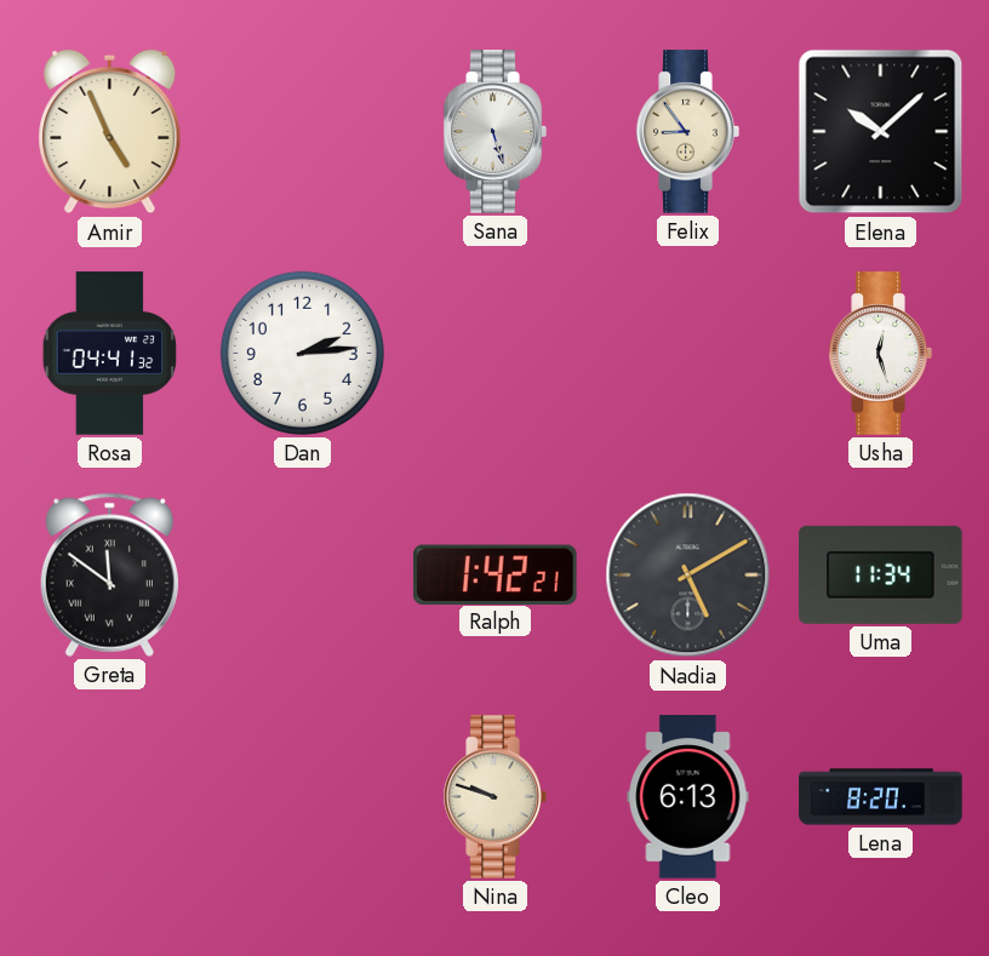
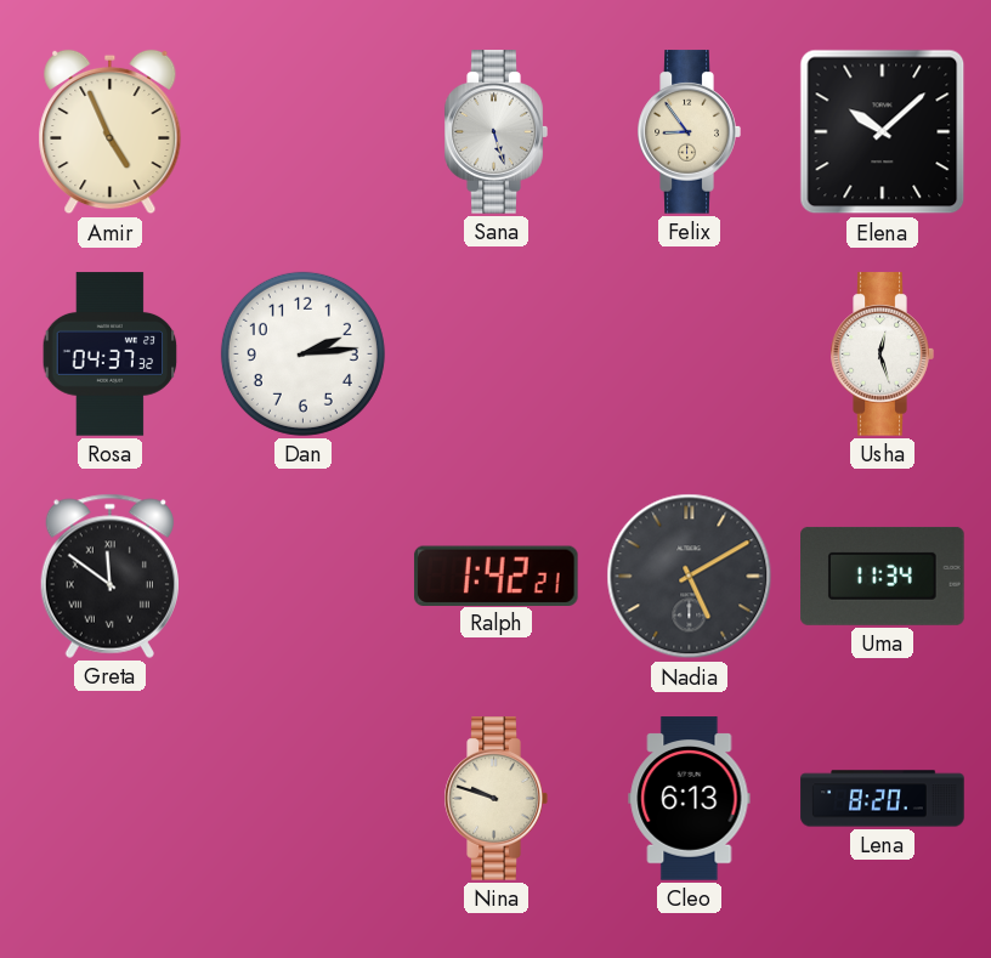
Rosa: 04:41 -> 04:37
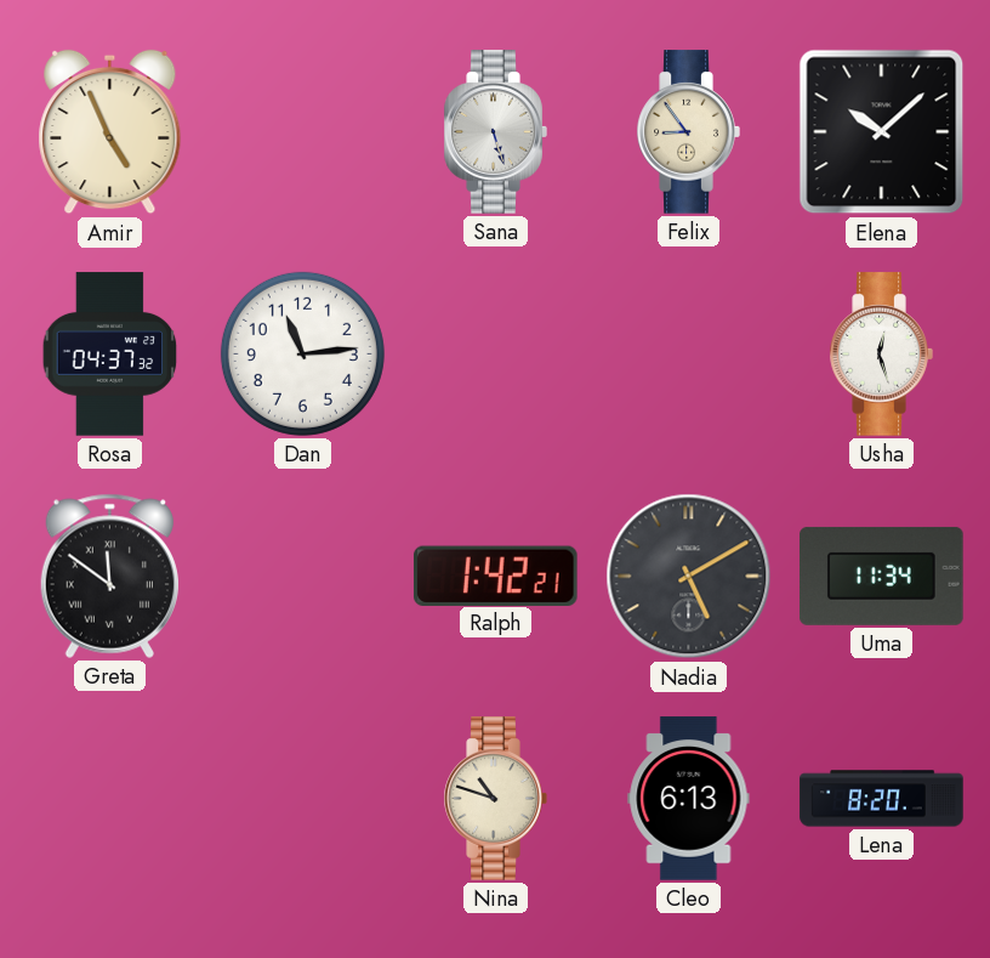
Dan: 2:14 -> 11:14
Nina: 9:48 -> 10:48
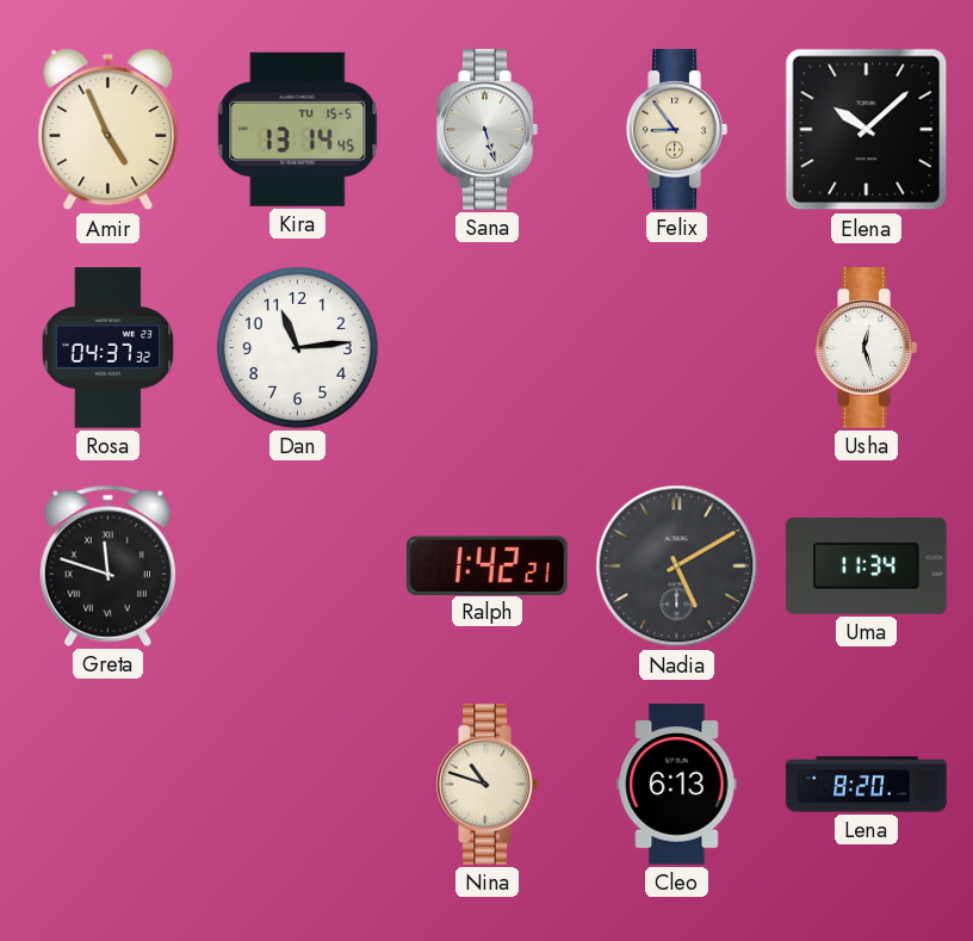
Kira: none -> 13:14
Greta: 11:51 -> 11:48
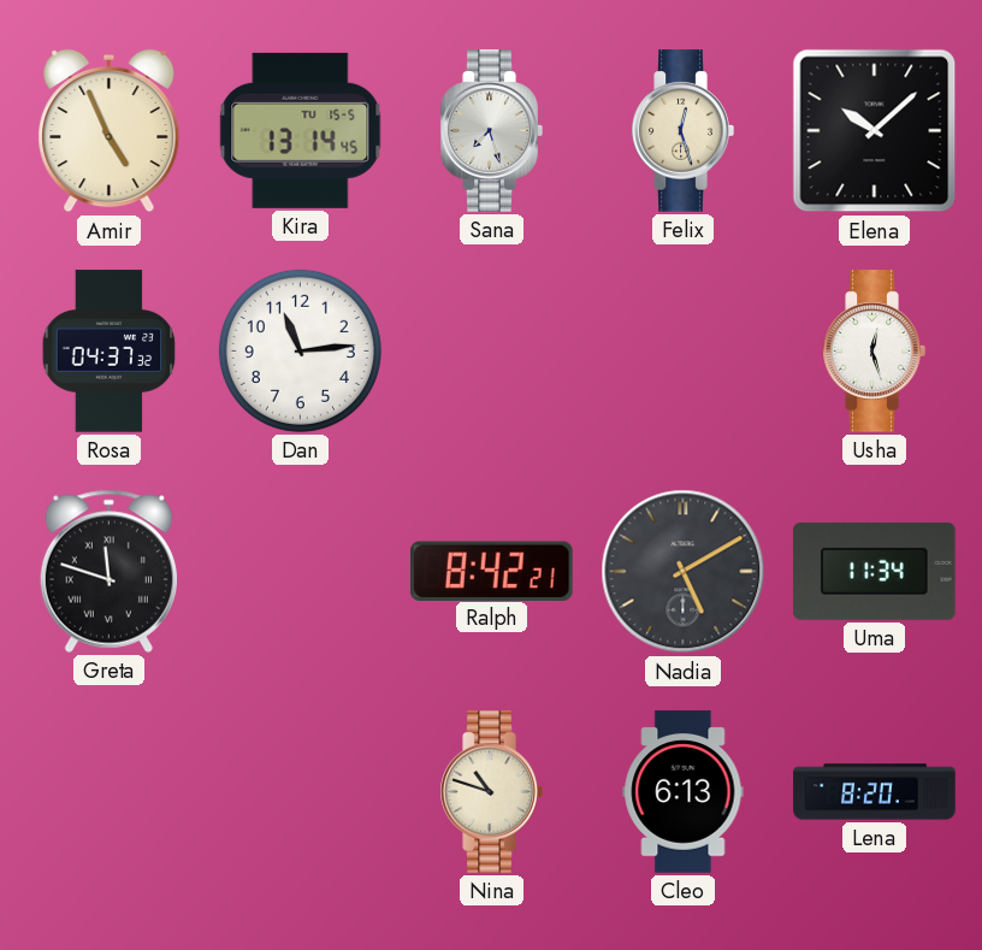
Sana: 5:27 -> 7:27
Felix: 8:54 -> 12:27
Ralph: 1:42 -> 8:42
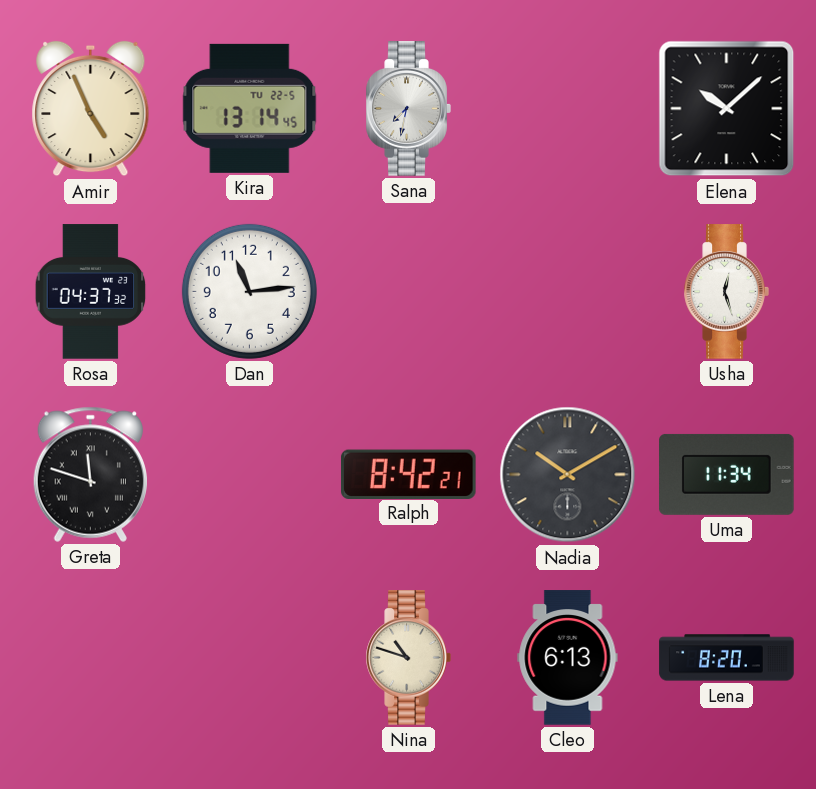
Kira date: TU 15-5 -> TU 22-5
Sana: 7:27 -> 7:32
Felix: 12:27 -> none
Nadia: 5:10 -> 10:10
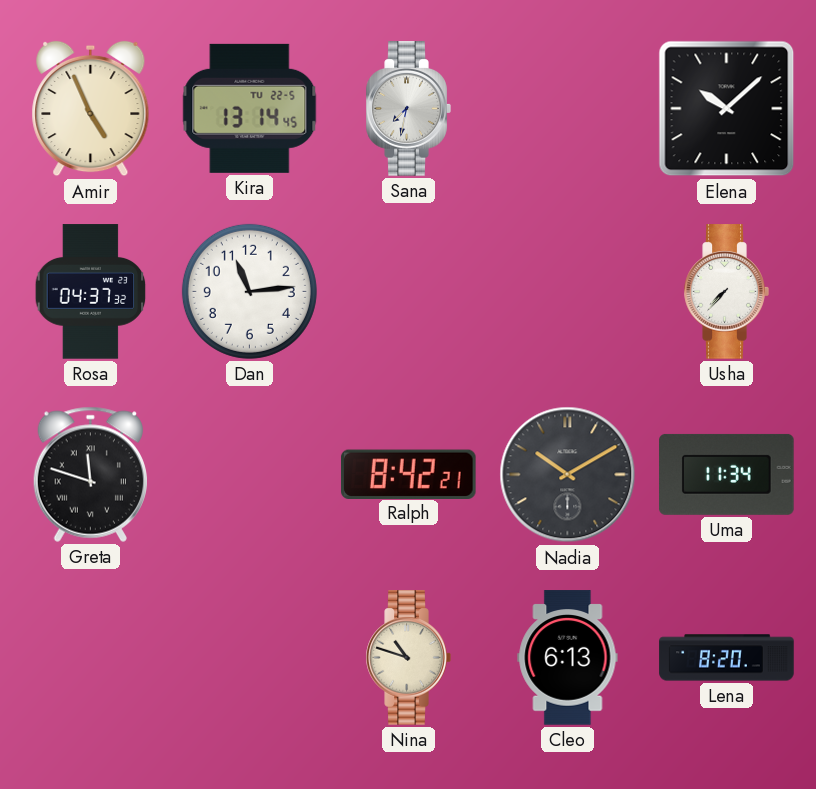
Usha: 12:27 -> 7:37
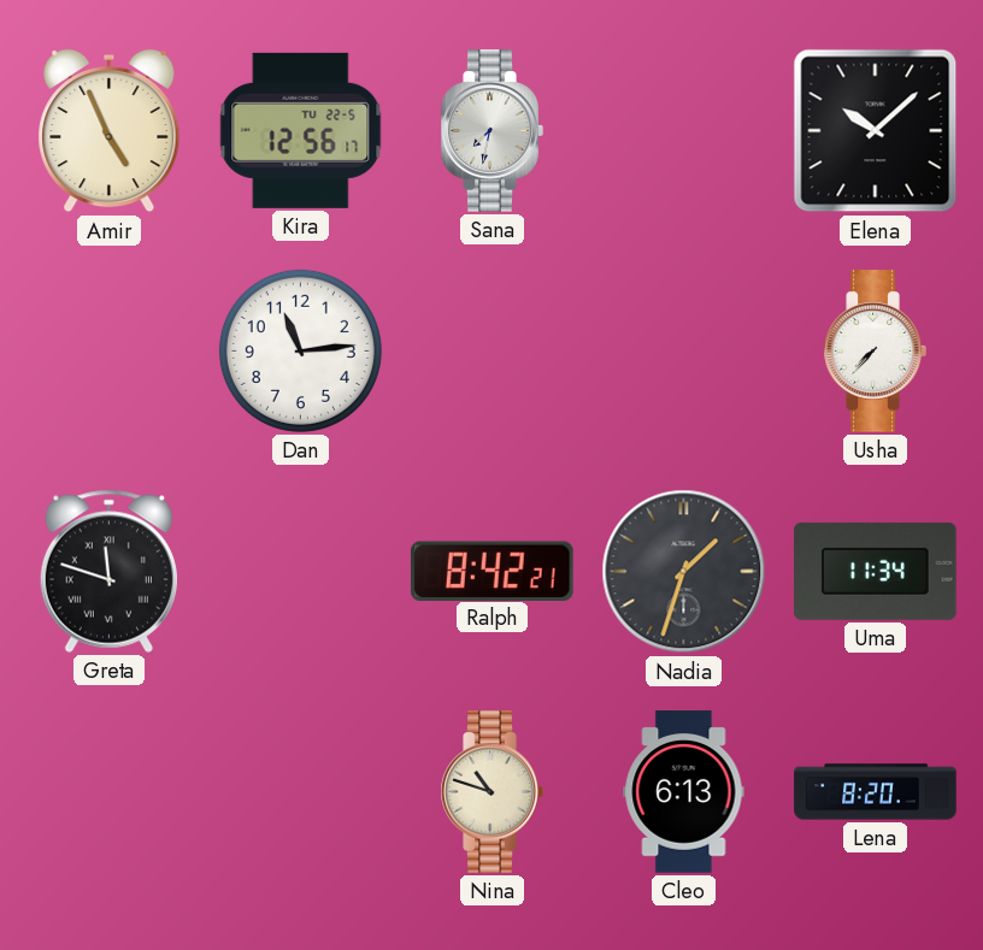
Kira: 13:14 -> 12:56
Rosa: 04:37 -> none
Nadia: 10:10 -> 1:33
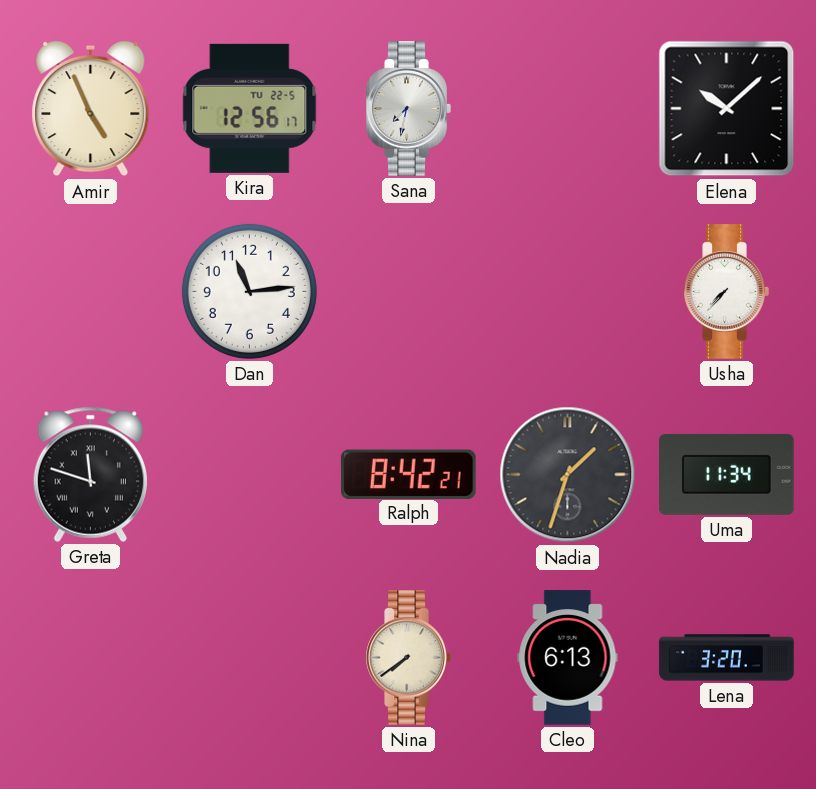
Nina: 10:48 -> 7:39
Lena: 8:20 -> 3:20
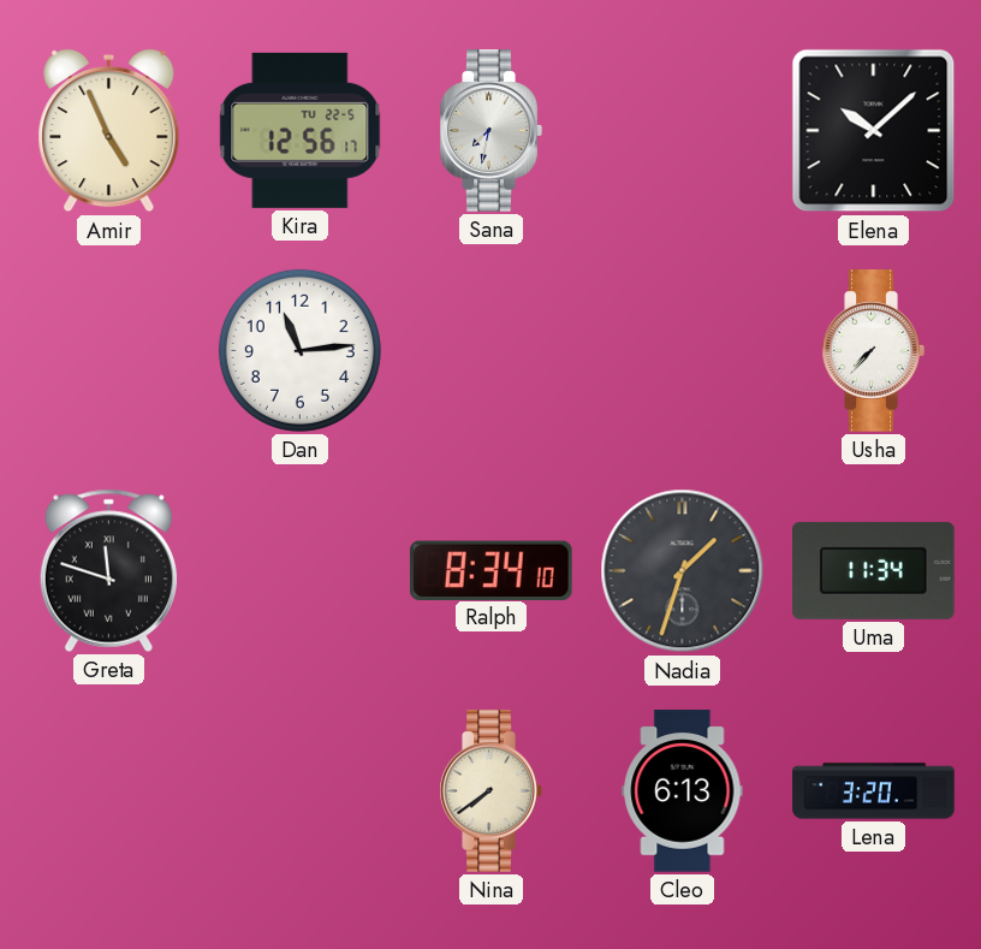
Ralph: 8:42 -> 8:34
